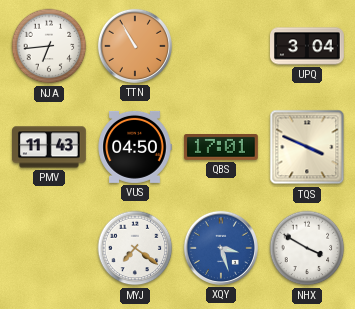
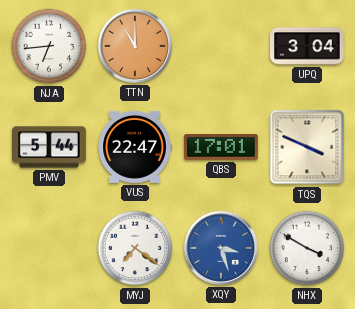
TTN: 10:55 -> 11:00
PMV: 11:43 -> 5:44
VUS: 04:50 -> 22:47
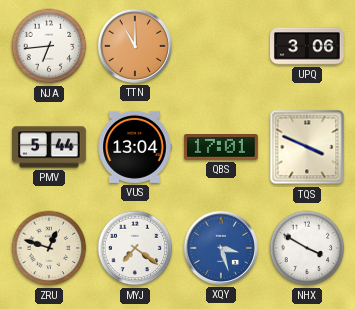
UPQ: 3:04 -> 3:06
VUS: 22:47 -> 13:04
ZRU: none -> 12:48
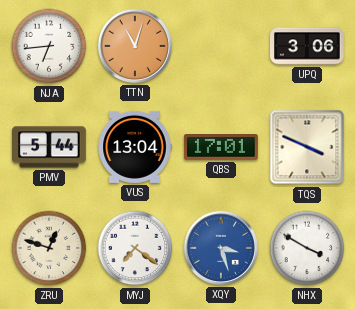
TTN: 11:00 -> 11:03
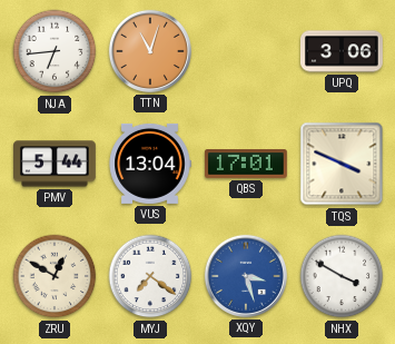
ZRU: 12:48 -> 12:50
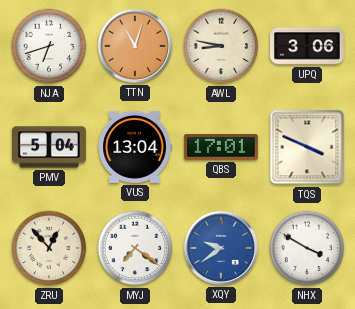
NJA: 6:44 -> 6:42
AWL: none -> 8:47
PMV: 5:44 -> 5:04
ZRU: 12:50 -> 12:53
XQY: 3:27 -> 9:39
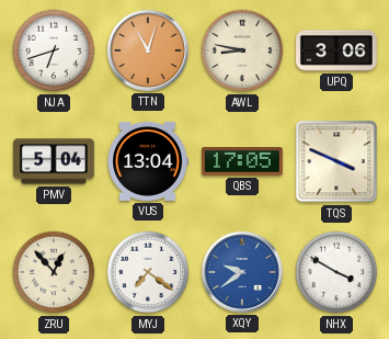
QBS: 17:01 -> 17:05
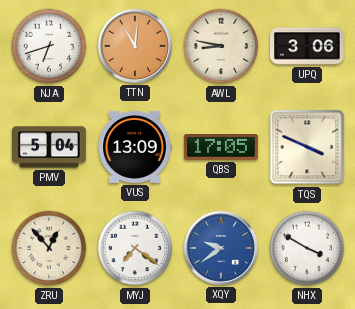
TTN: 11:03 -> 11:01
VUS: 13:04 -> 13:09
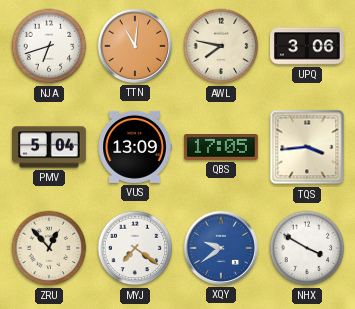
AWL: 8:47 -> 7:47
TQS: 3:49 -> 3:44
